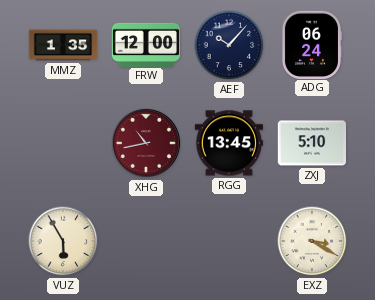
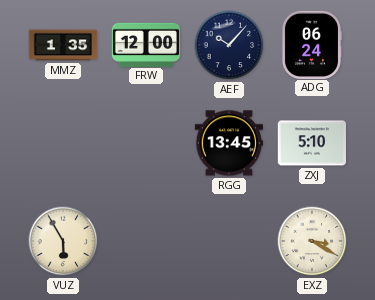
XHG: 10:43 -> none
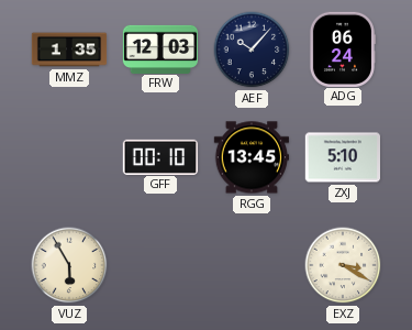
FRW: 12:00 -> 12:03
GFF: none -> 00:10
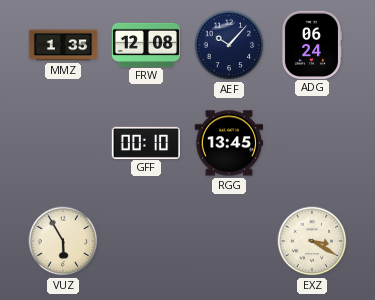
FRW: 12:03 -> 12:08
ZXJ: 5:10 -> none
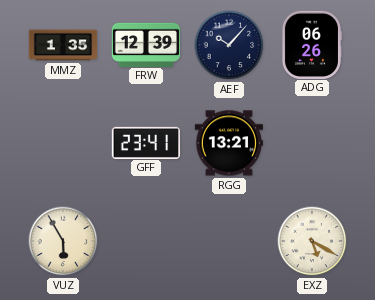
FRW: 12:08 -> 12:39
ADG: 06:24 -> 06:26
GFF: 00:10 -> 23:41
RGG: 13:45 -> 13:21
EXZ: 3:20 -> 5:20
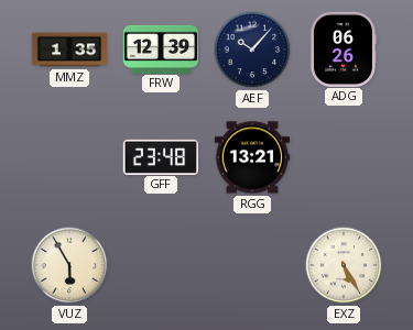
GFF: 23:41 -> 23:48
EXZ: 5:20 -> 5:25
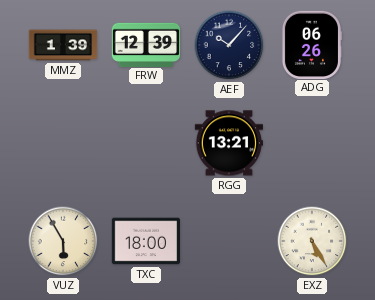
MMZ: 1:35 -> 1:39
GFF: 23:48 -> none
TXC: none -> 18:00
